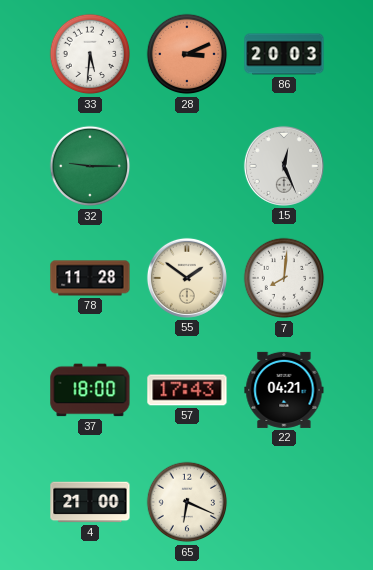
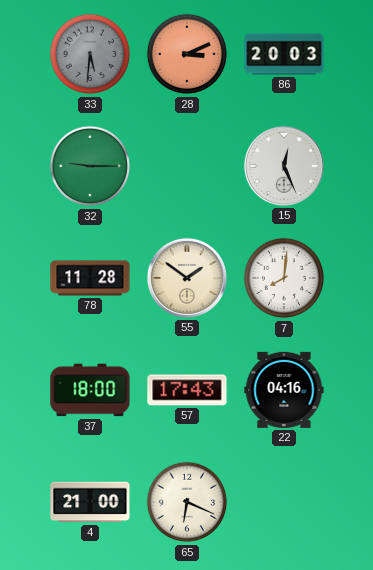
33 dial: white -> grey
22: 04:21 -> 04:16
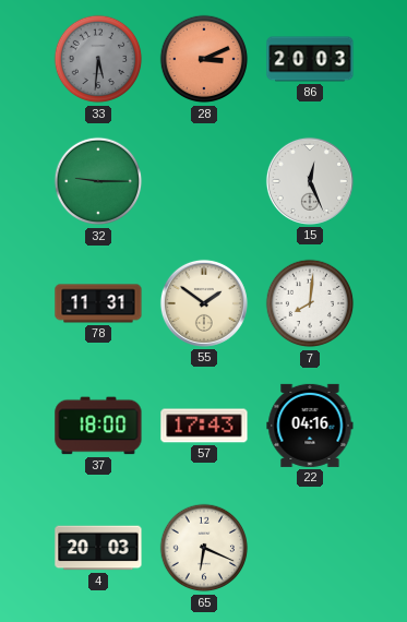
78: 11:28 -> 11:31
4: 21:00 -> 20:03
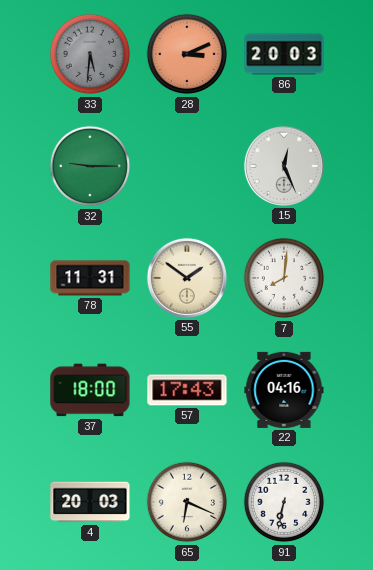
91: none -> 6:32
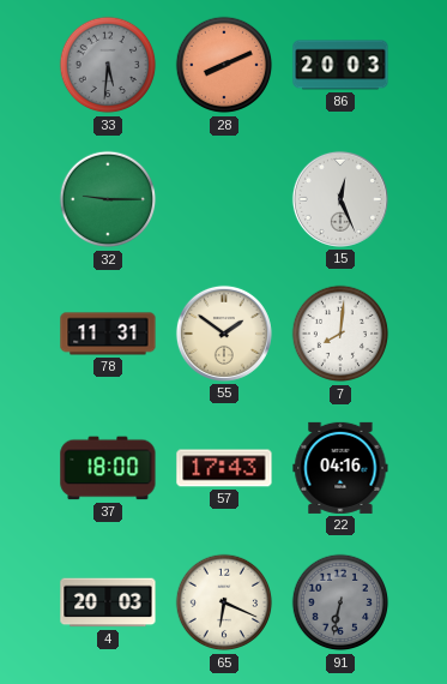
28: 3:11 -> 8:11
91 dial: white -> grey
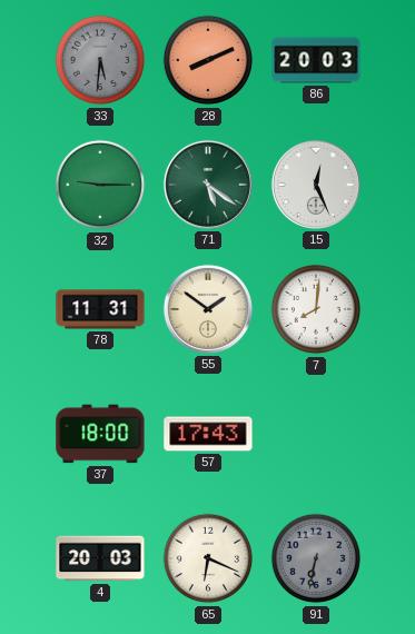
71: none -> 5:21
22: 04:16 -> none
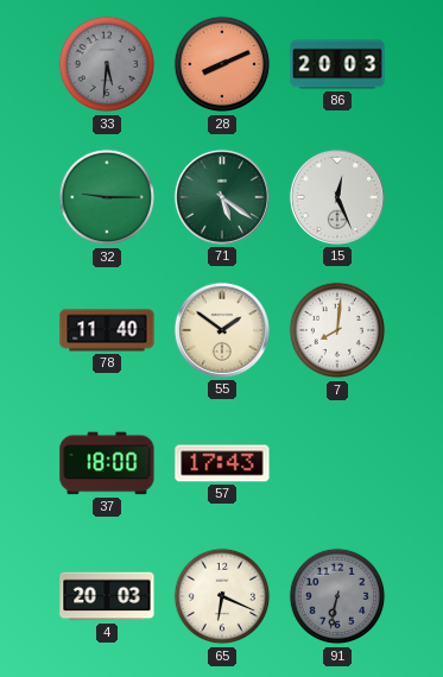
78: 11:31 -> 11:40
